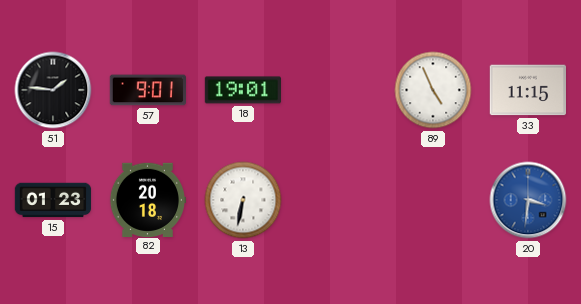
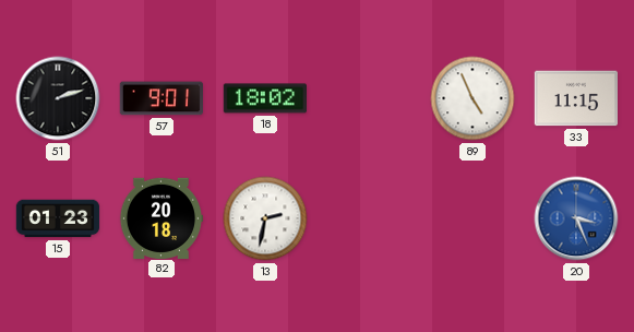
51: 1:46 -> 2:12
18: 19:01 -> 18:02
13: 6:32 -> 2:32
20: 3:31 -> 3:26
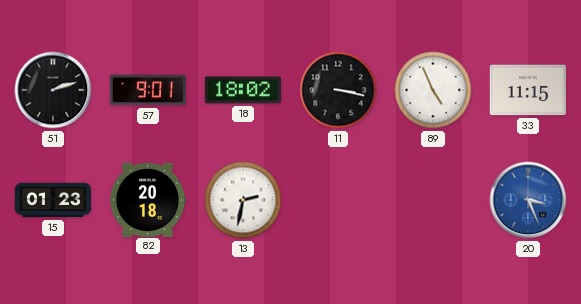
11: none -> 3:17
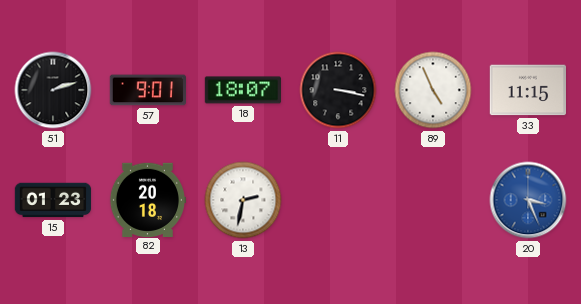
18: 18:02 -> 18:07
